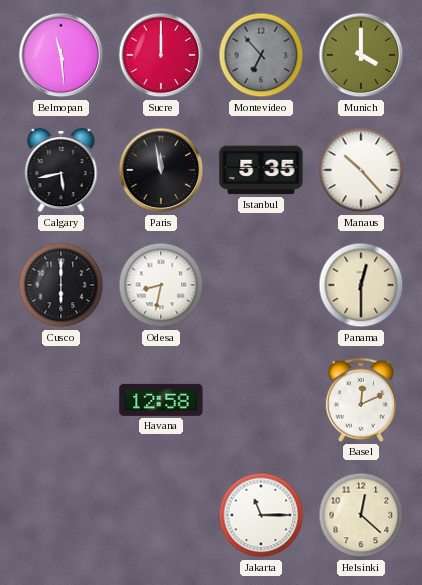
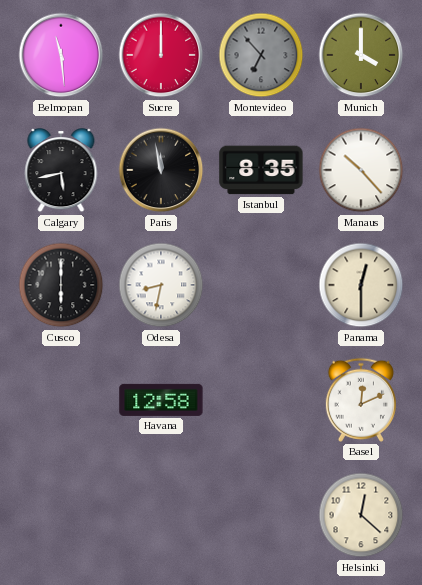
Istanbul: 5:35 -> 8:35
Jakarta: 11:15 -> none
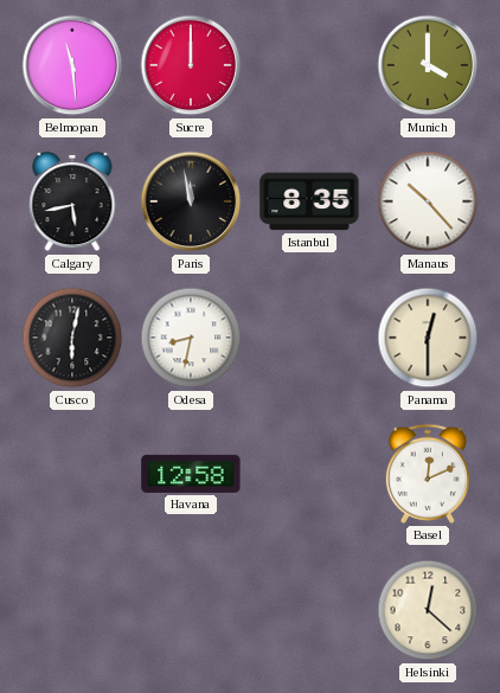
Montevideo: 6:53 -> none
Cusco: 6:00 -> 6:02
